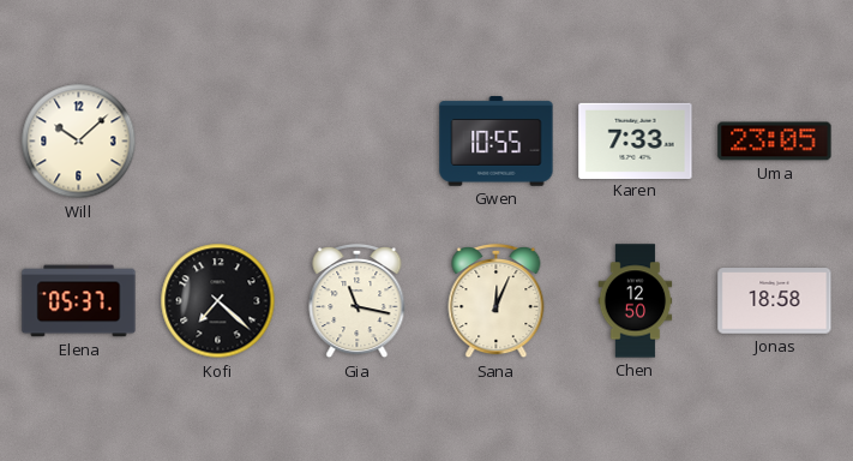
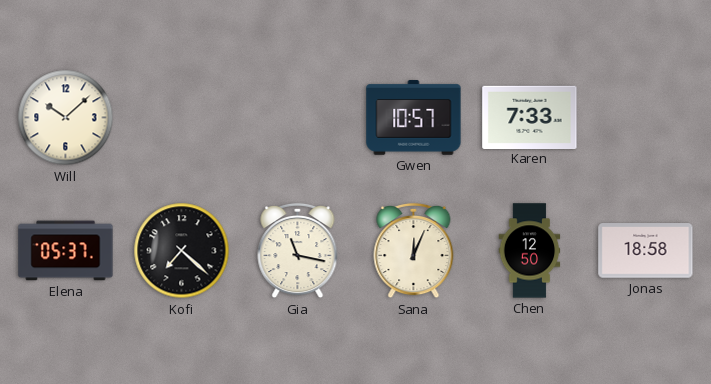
Gwen: 10:55 -> 10:57
Uma: 23:05 -> none
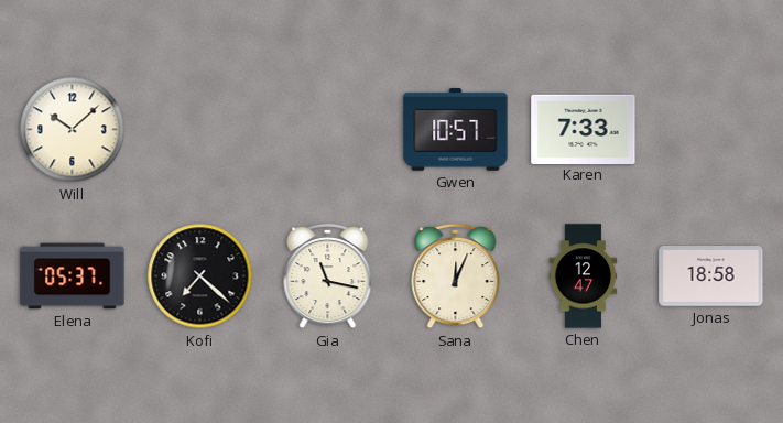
Chen: 12:50 -> 12:47
